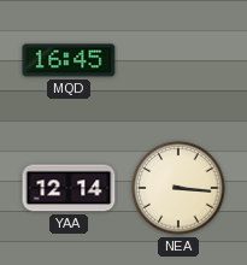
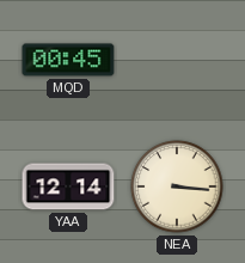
MQD: 16:45 -> 00:45
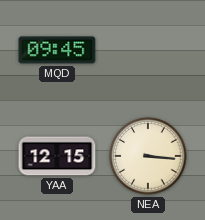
MQD: 00:45 -> 09:45
YAA: 12:14 -> 12:15
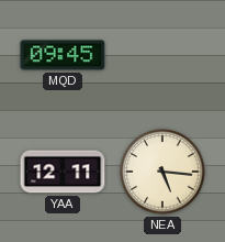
YAA: 12:15 -> 12:11
NEA: 3:16 -> 5:16
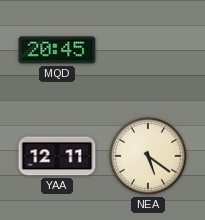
MQD: 09:45 -> 20:45
NEA: 5:16 -> 5:21
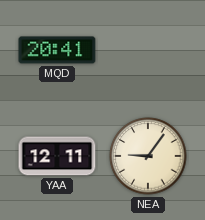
MQD: 20:45 -> 20:41
NEA: 5:21 -> 9:06
